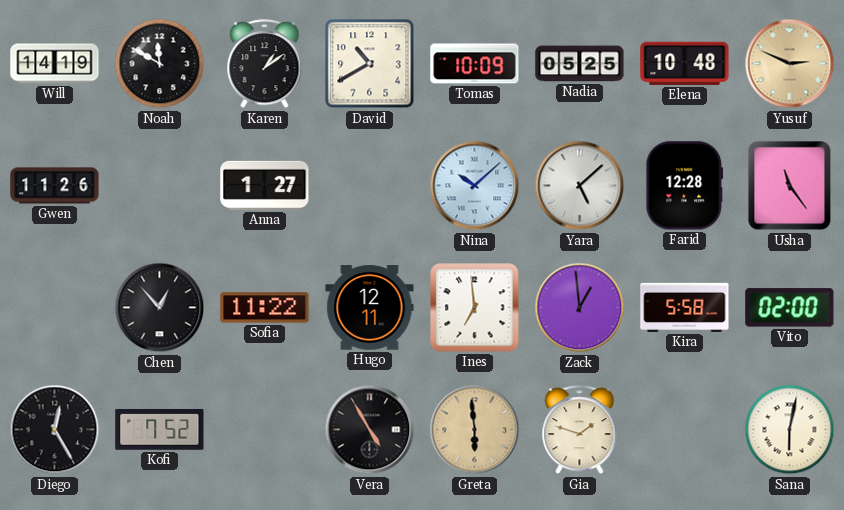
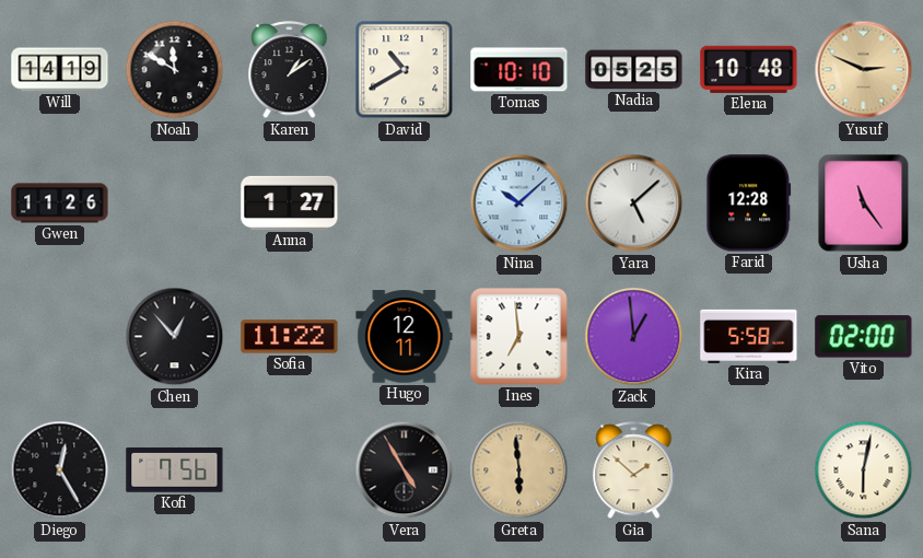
Tomas: 10:09 -> 10:10
Kofi: 7:52 -> 7:56
Gia: 1:48 -> 1:52
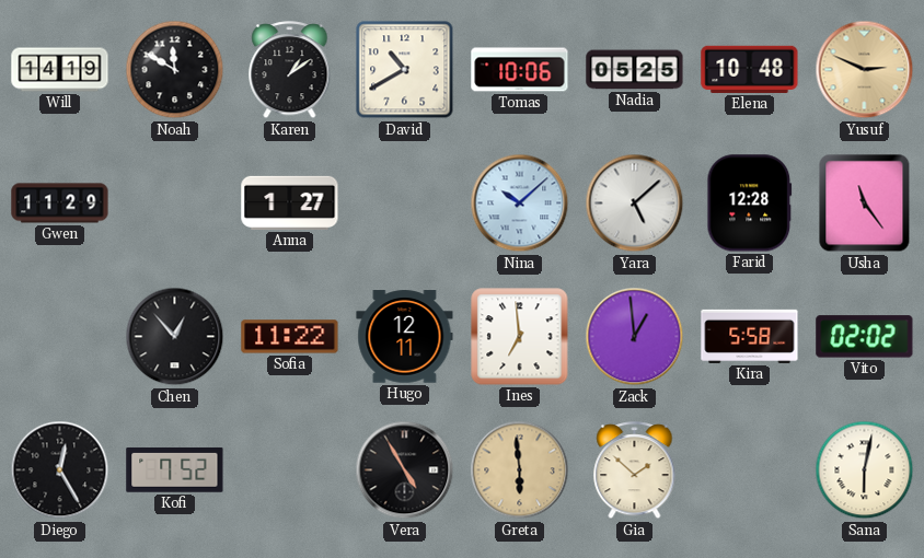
Tomas: 10:10 -> 10:06
Gwen: 11:26 -> 11:29
Vito: 02:00 -> 02:02
Kofi: 7:56 -> 7:52
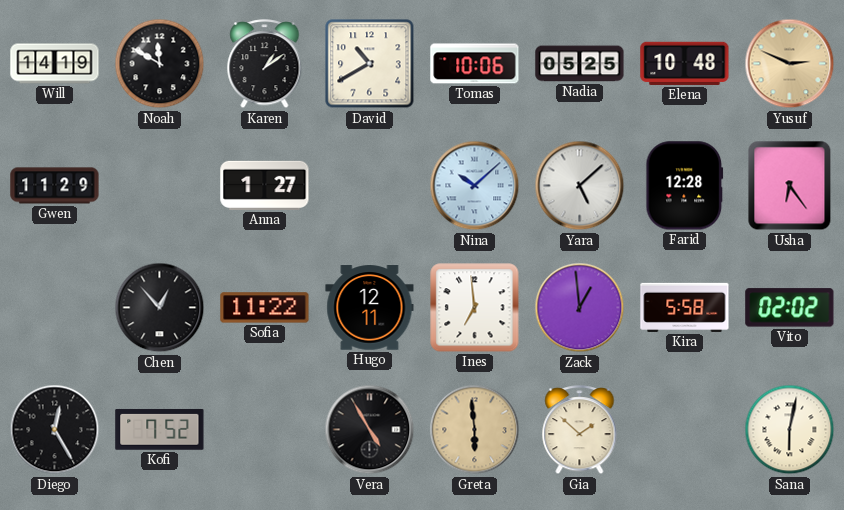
Usha: 11:24 -> 6:24
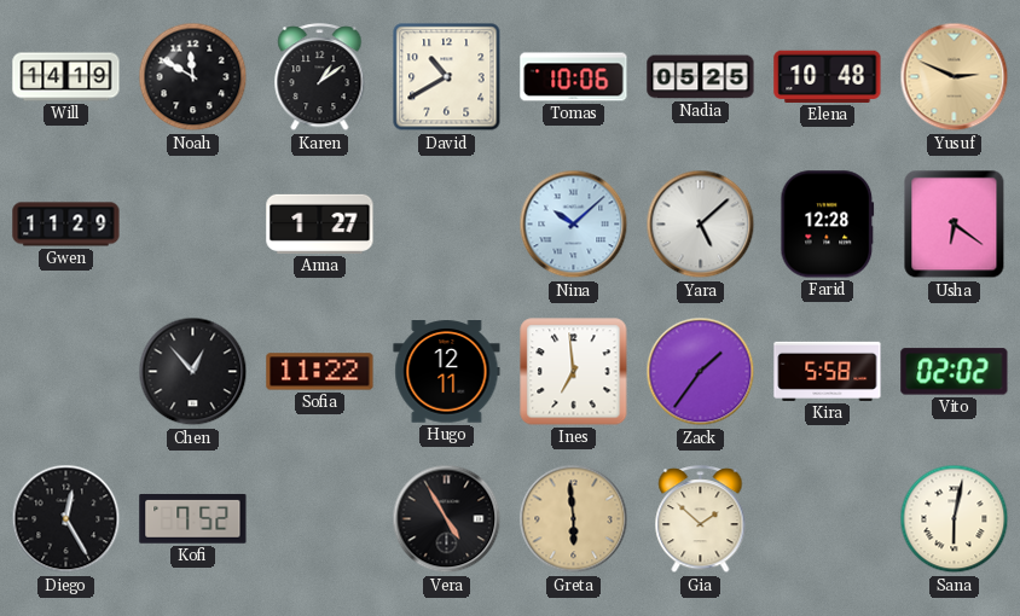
Usha: 6:24 -> 6:21
Zack: 12:59 -> 1:36
